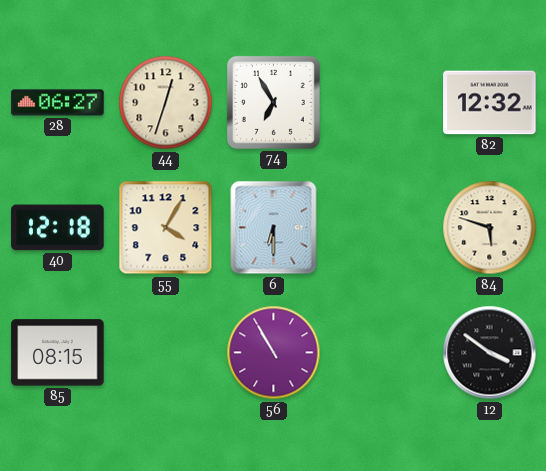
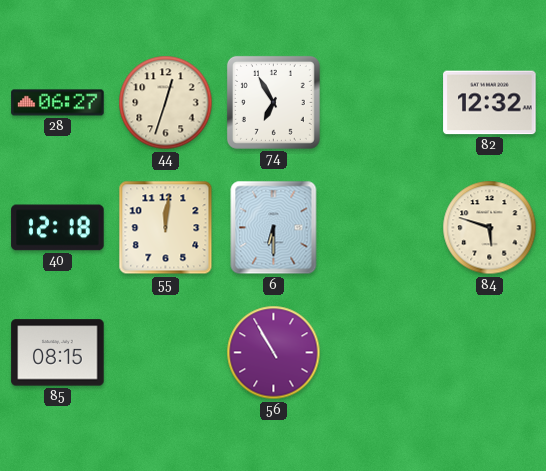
55: 4:05 -> 12:01
12: 3:51 -> none
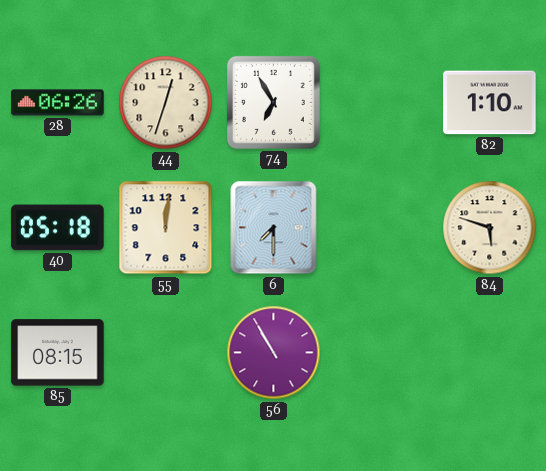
28: 06:27 -> 06:26
82: 12:32 -> 1:10
40: 12:18 -> 05:18
6: 6:30 -> 7:30
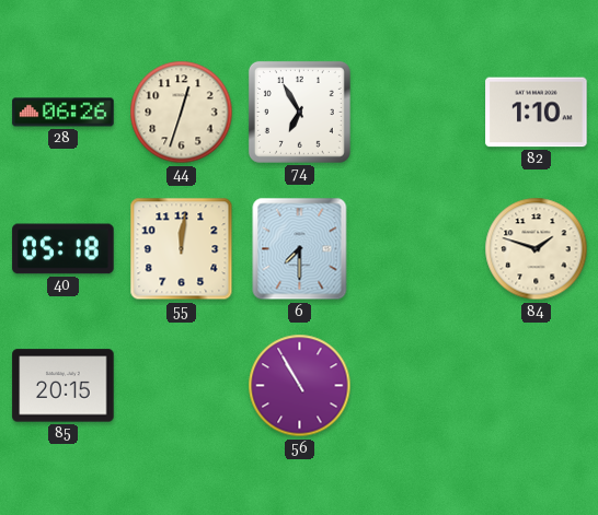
84: 5:48 -> 1:48
85: 08:15 -> 20:15
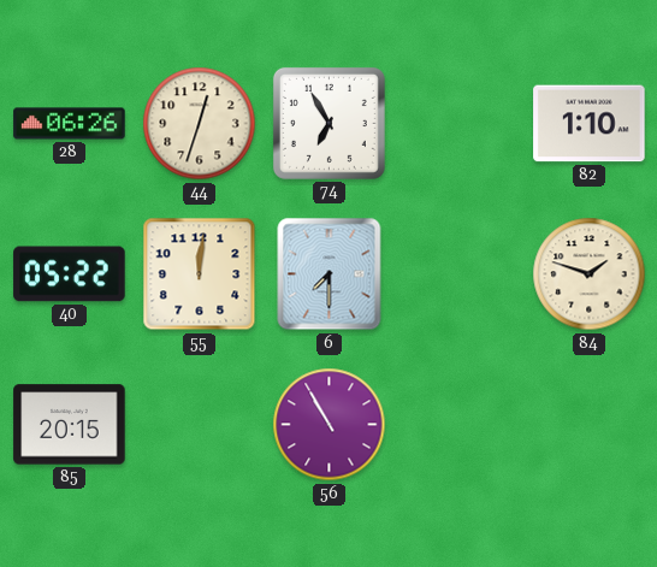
40: 05:18 -> 05:22
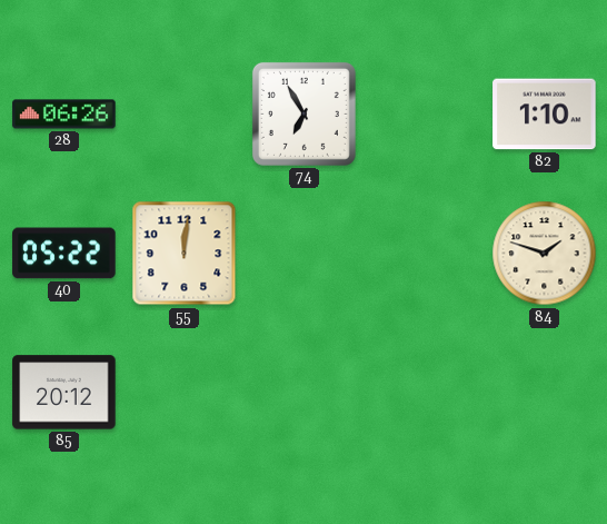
44: 12:33 -> none
6: 7:30 -> none
85: 20:15 -> 20:12
56: 10:55 -> none
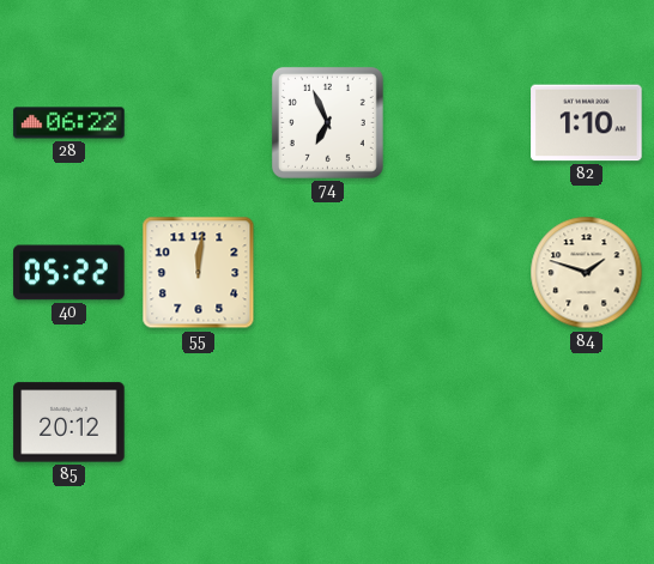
28: 06:26 -> 06:22
74: 6:55 -> 6:56
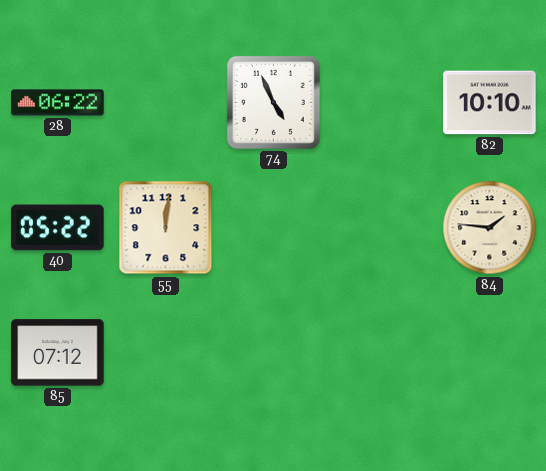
74: 6:56 -> 4:56
82: 1:10 -> 10:10
84: 1:48 -> 1:46
85: 20:12 -> 07:12
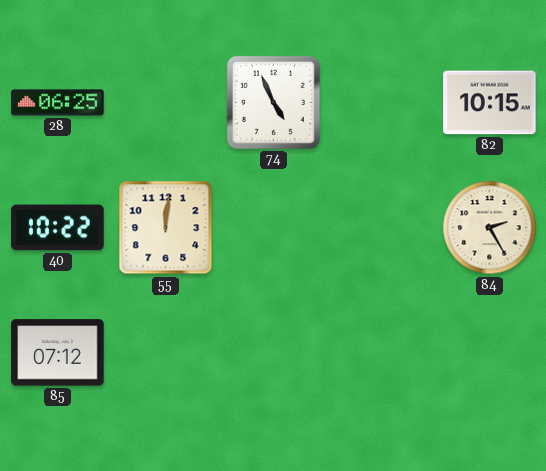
28: 06:22 -> 06:25
82: 10:10 -> 10:15
40: 05:22 -> 10:22
84: 1:46 -> 2:25
